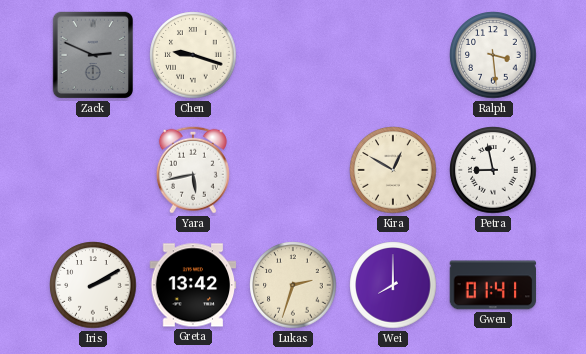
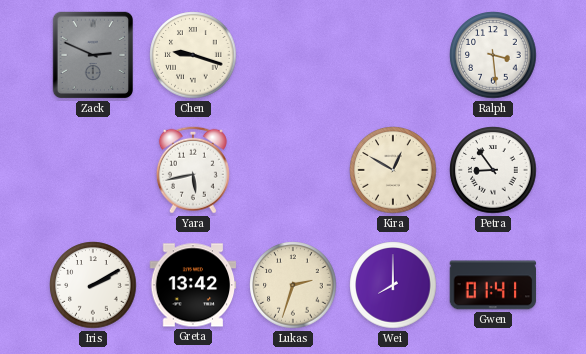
Petra: 8:58 -> 8:54
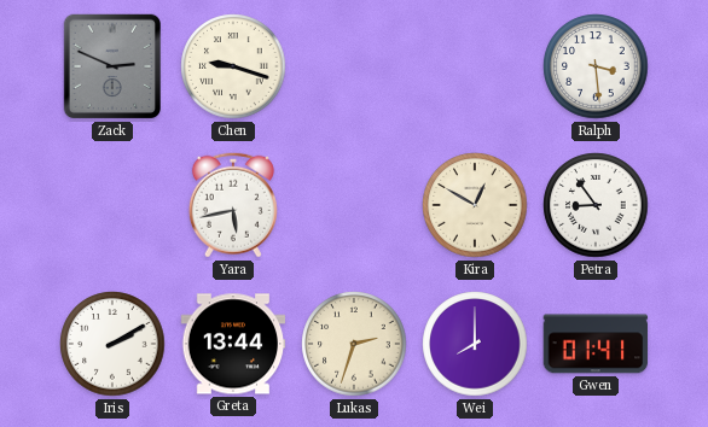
Greta: 13:42 -> 13:44
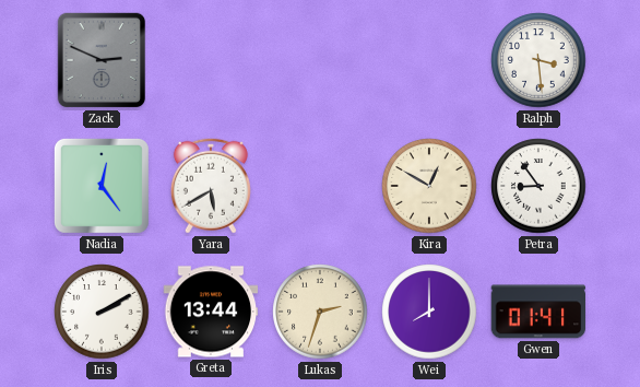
Chen: 9:18 -> none
Nadia: none -> 12:24
Yara: 5:43 -> 5:40
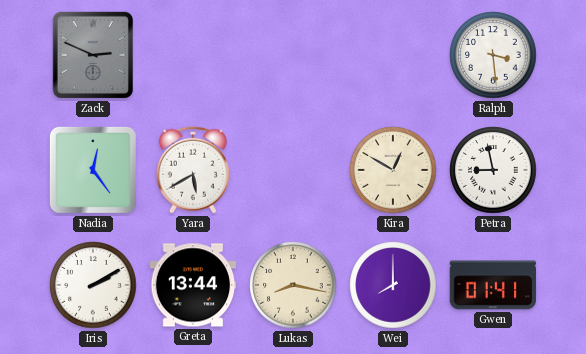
Petra: 8:54 -> 8:58
Lukas: 2:33 -> 8:17
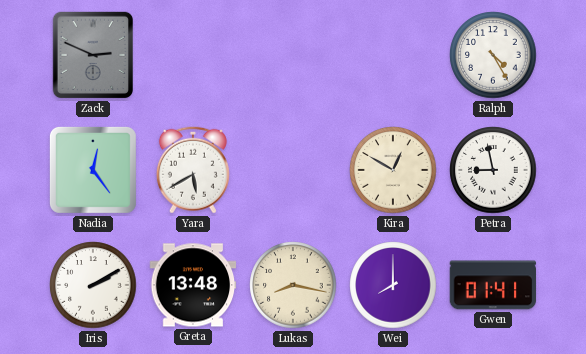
Ralph: 3:29 -> 4:25
Greta: 13:44 -> 13:48
